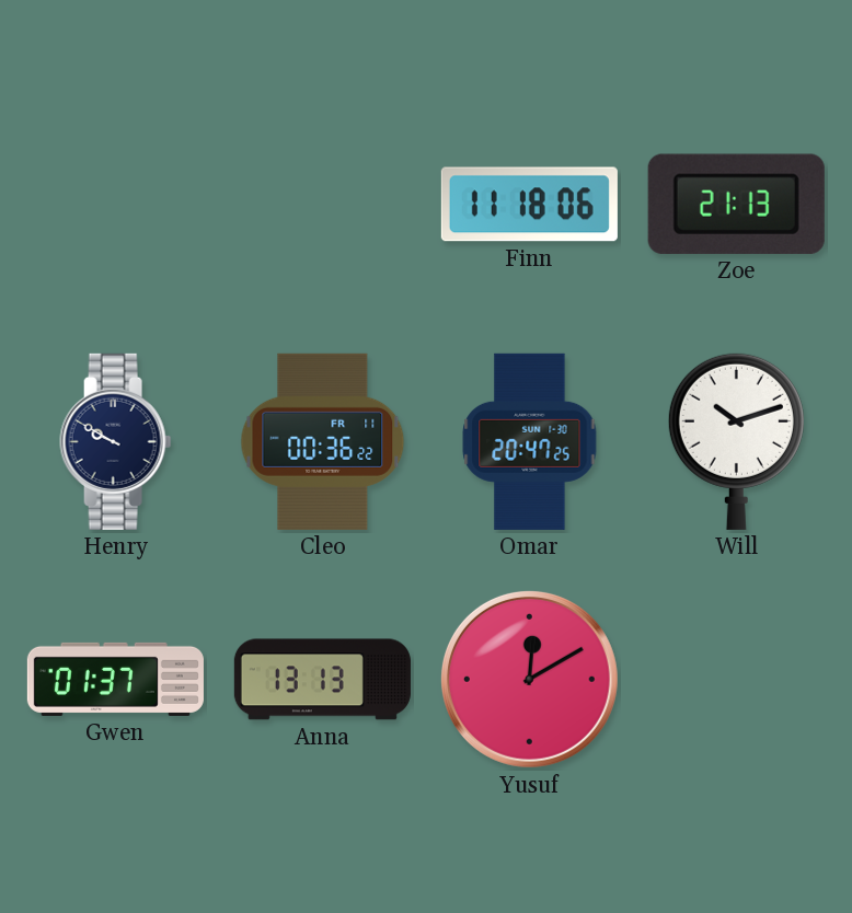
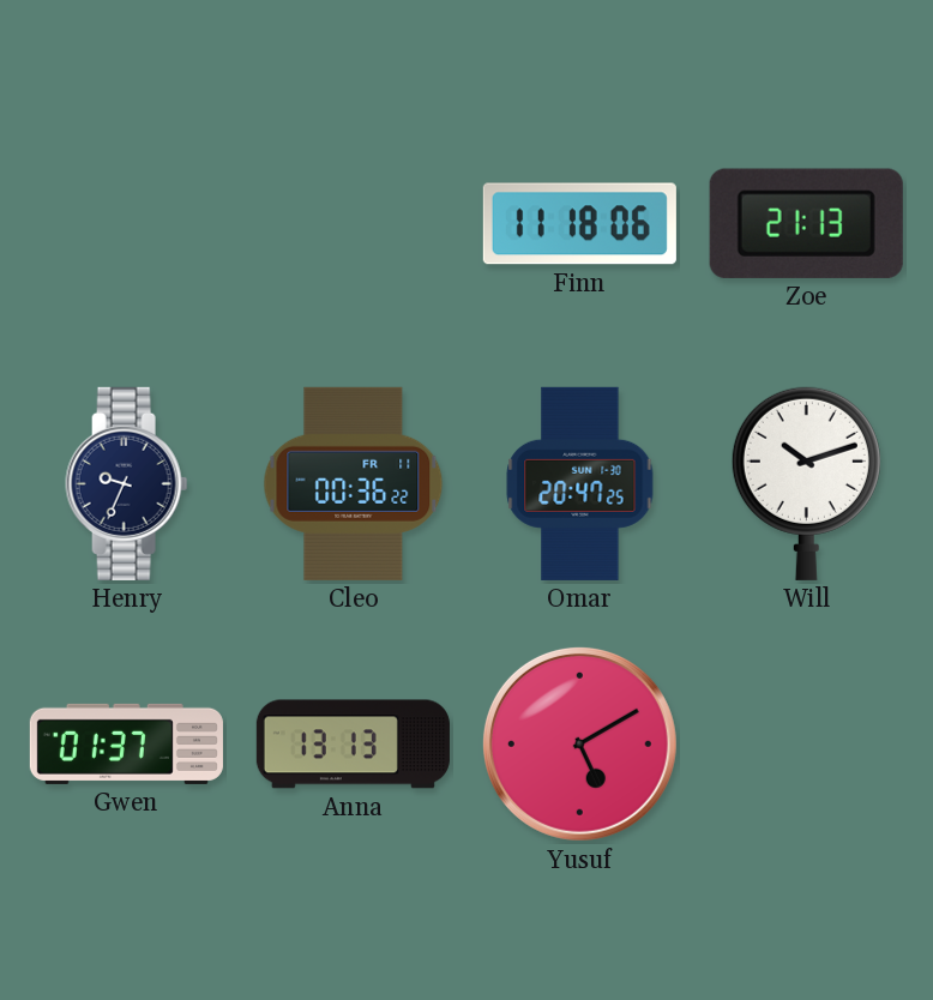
Henry: 9:50 -> 9:34
Yusuf: 12:10 -> 5:10
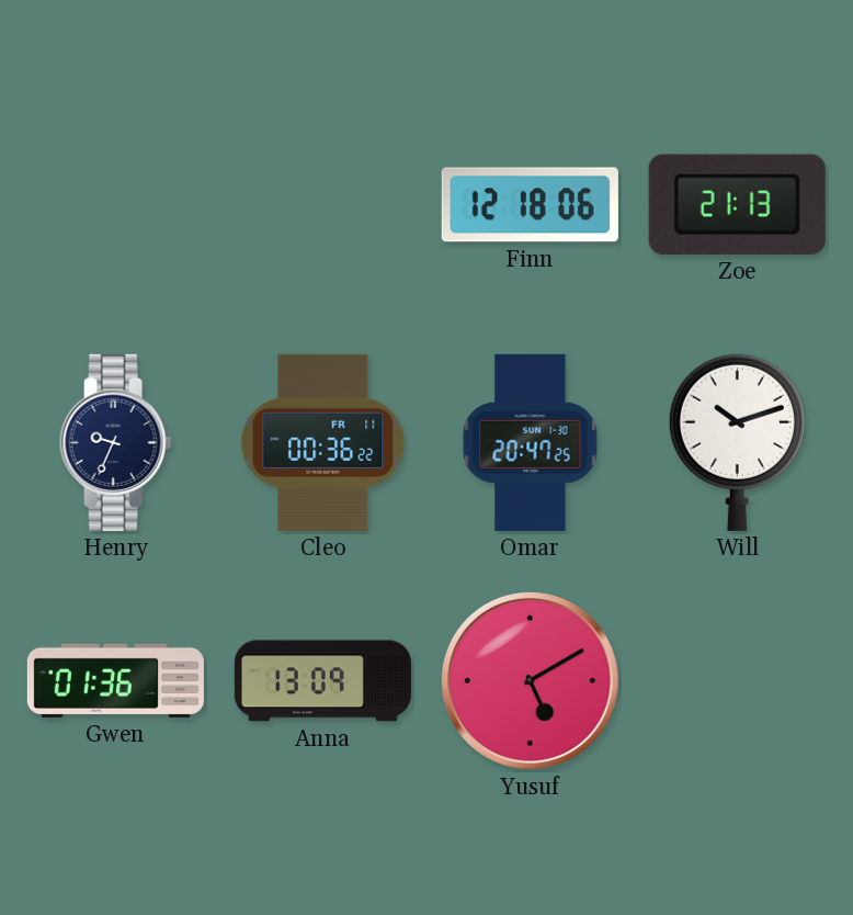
Finn: 11:18 -> 12:18
Gwen: 01:37 -> 01:36
Anna: 13:13 -> 13:09
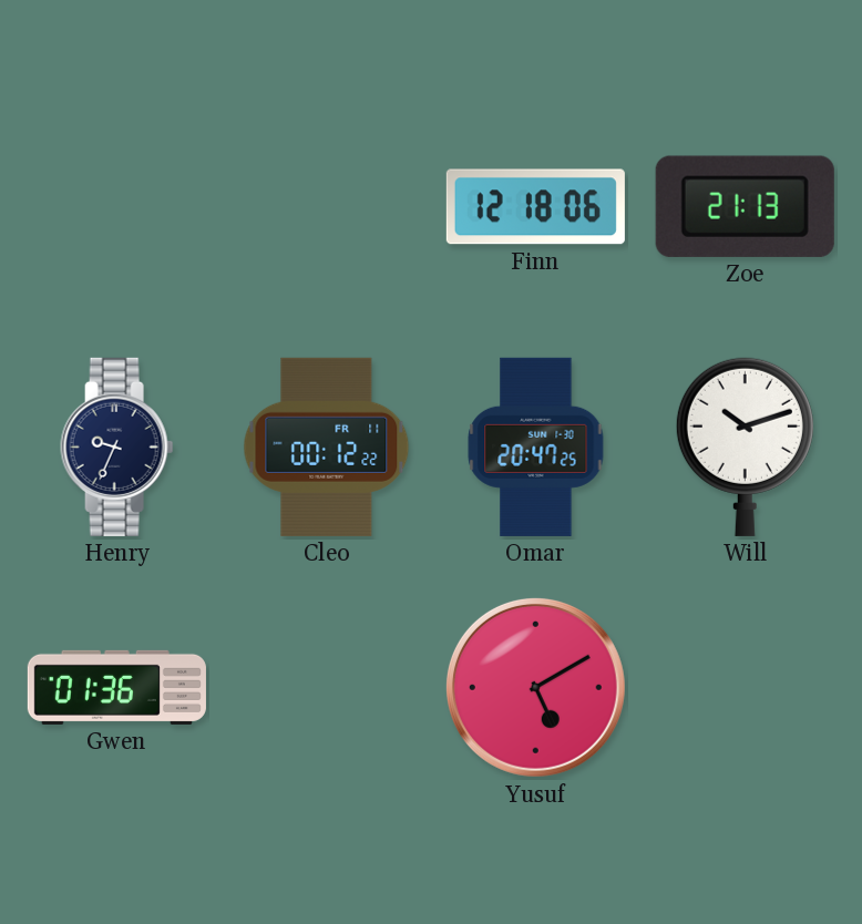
Cleo: 00:36 -> 00:12
Anna: 13:09 -> none
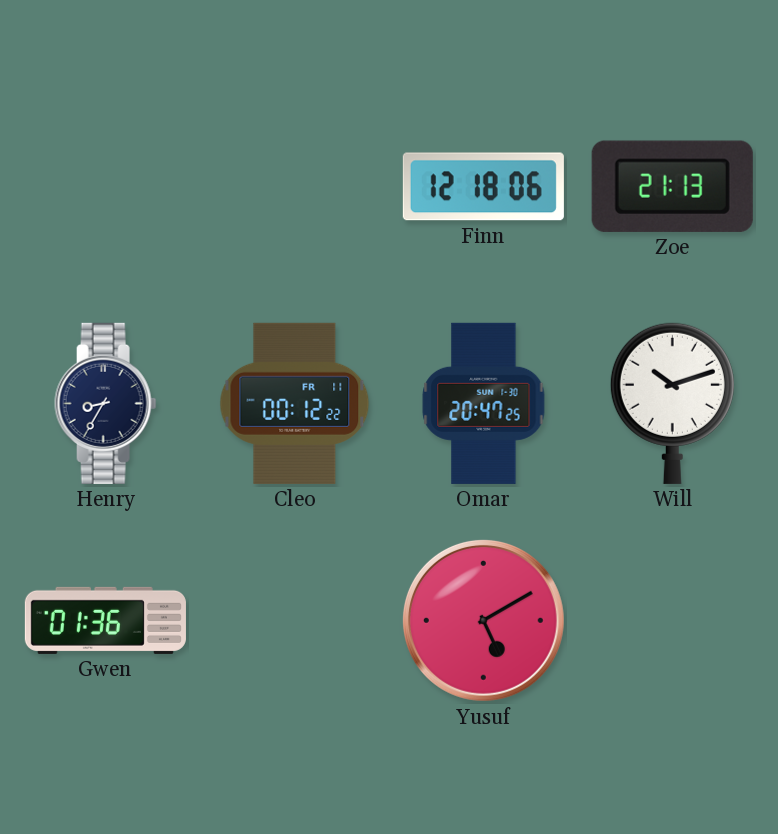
Henry: 9:34 -> 8:35
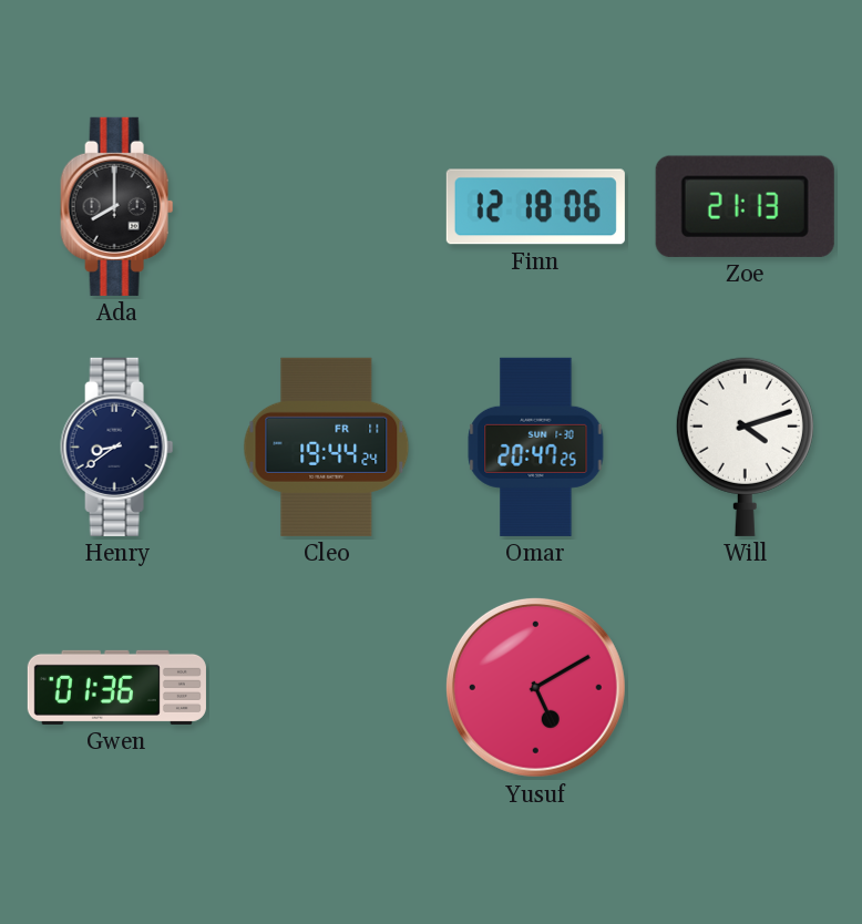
Ada: none -> 8:00
Henry: 8:35 -> 8:39
Cleo: 00:12 -> 19:44
Will: 10:12 -> 4:12
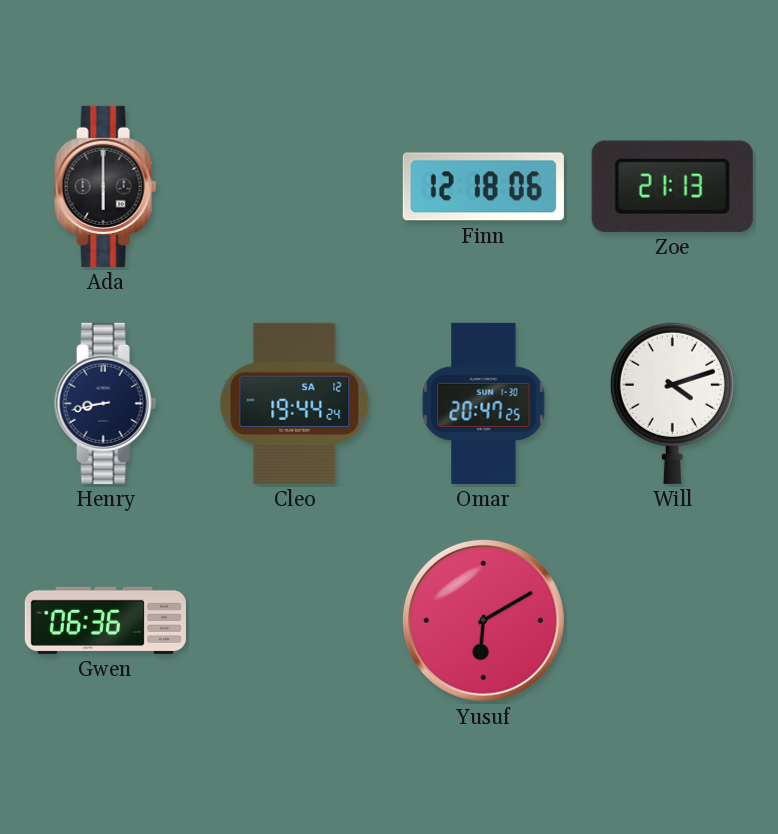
Ada: 8:00 -> 6:00
Henry: 8:39 -> 8:43
Cleo date: FR 11 -> SA 12
Gwen: 01:36 -> 06:36
Yusuf: 5:10 -> 6:10
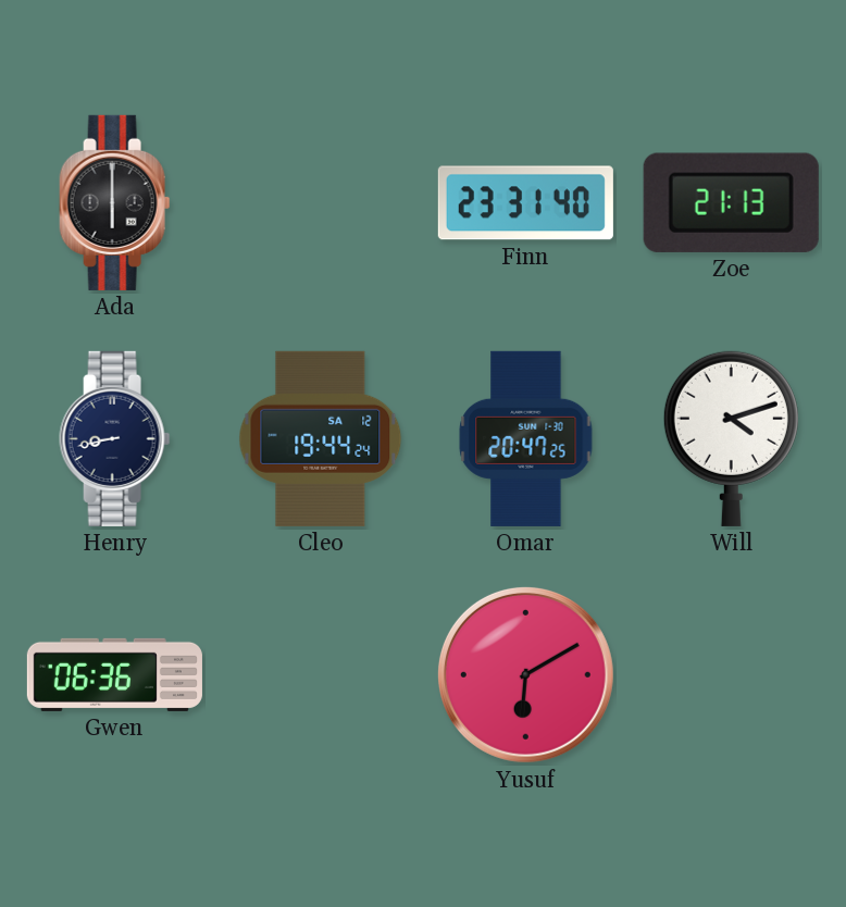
Finn: 12:18 -> 23:31
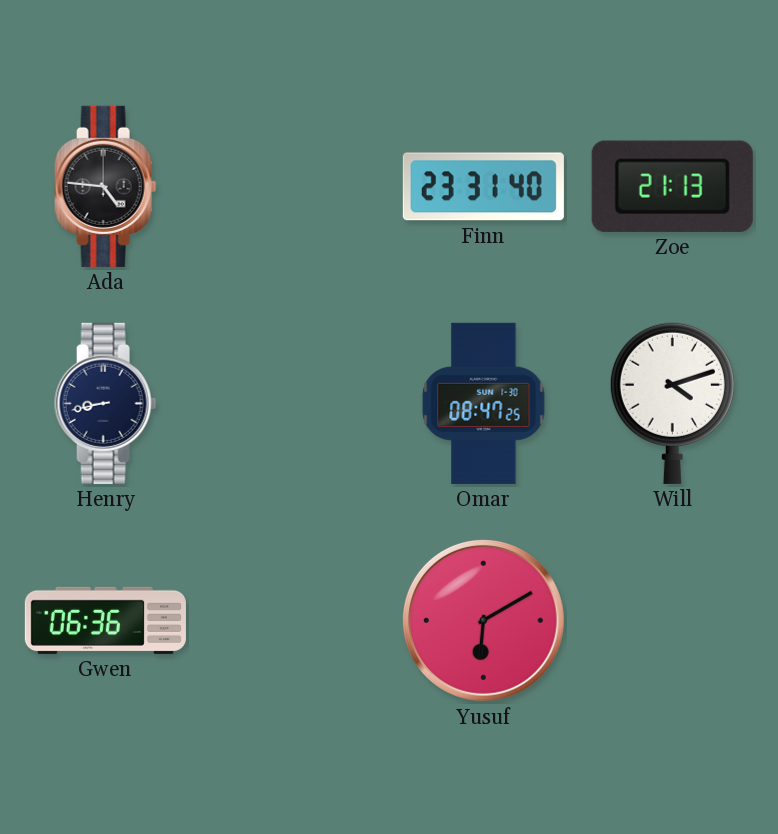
Ada: 6:00 -> 4:46
Cleo: 19:44 -> none
Omar: 20:47 -> 08:47
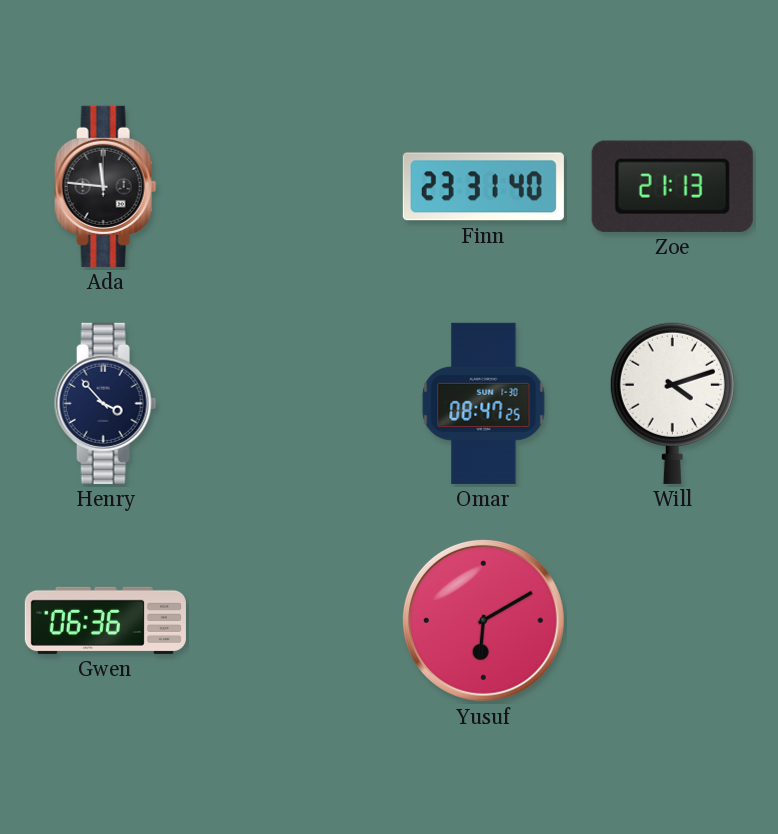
Ada: 4:46 -> 11:46
Henry: 8:43 -> 3:53
